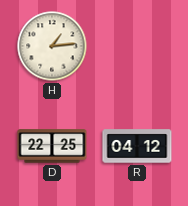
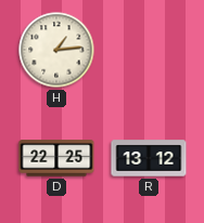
R: 04:12 -> 13:12
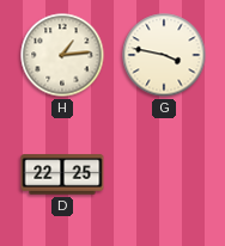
G: none -> 3:47
R: 13:12 -> none
